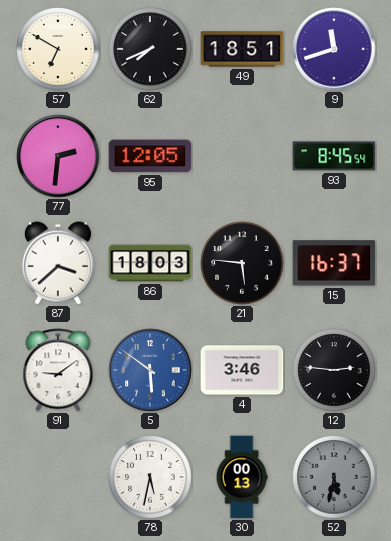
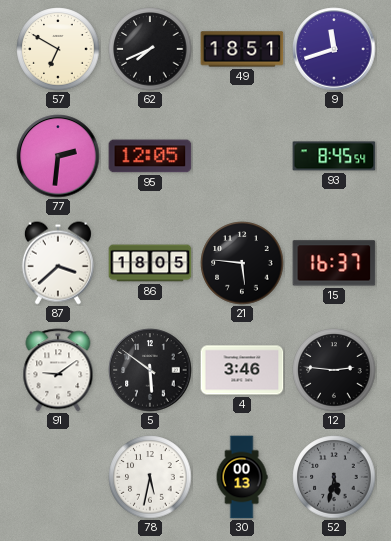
86: 18:03 -> 18:05
5 dial: blue -> black
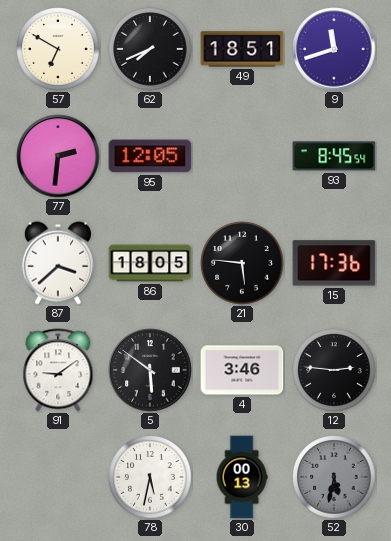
15: 16:37 -> 17:36
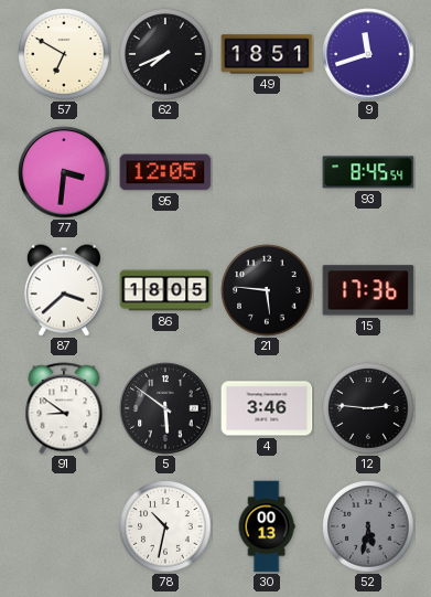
77: 2:31 -> 3:31
91: 9:09 -> 8:51
78: 5:32 -> 10:32
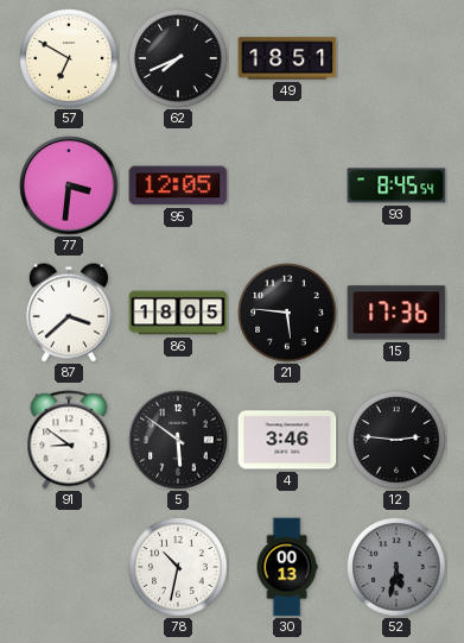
9: 11:42 -> none
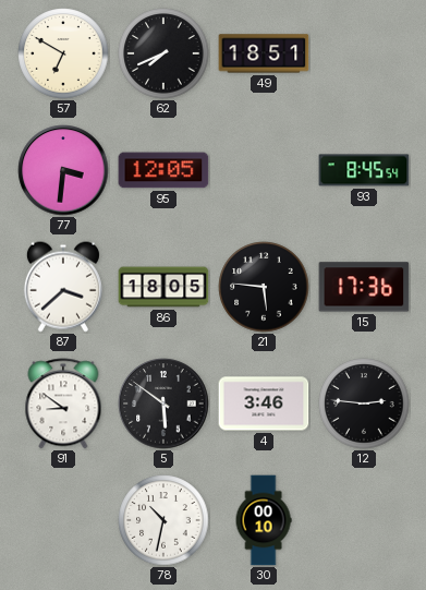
30: 00:13 -> 00:10
52: 5:32 -> none
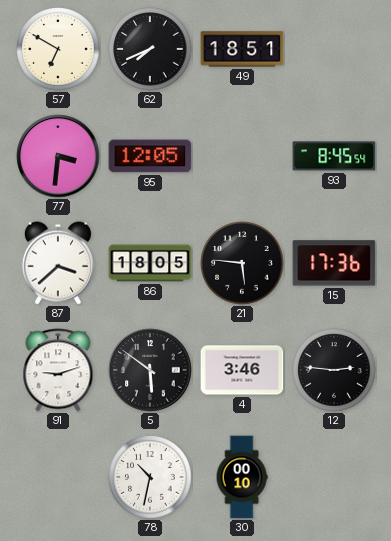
91: 8:51 -> 9:12
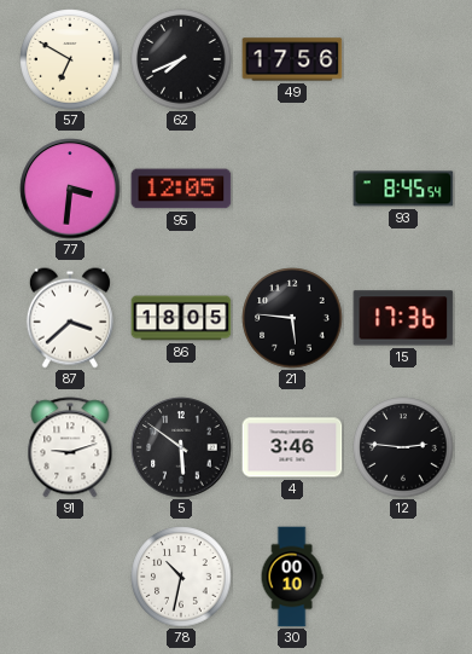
49: 18:51 -> 17:56
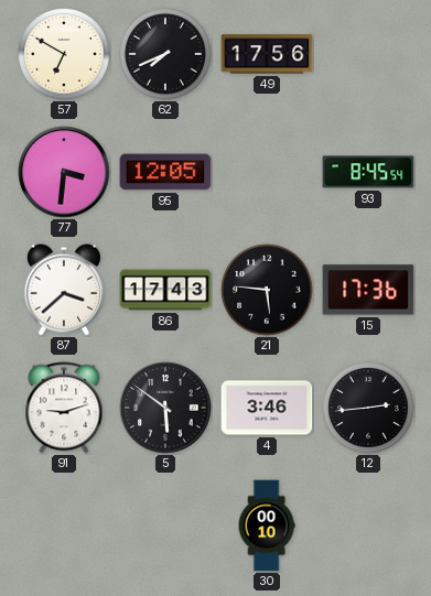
86: 18:05 -> 17:43
12: 2:46 -> 2:44
78: 10:32 -> none
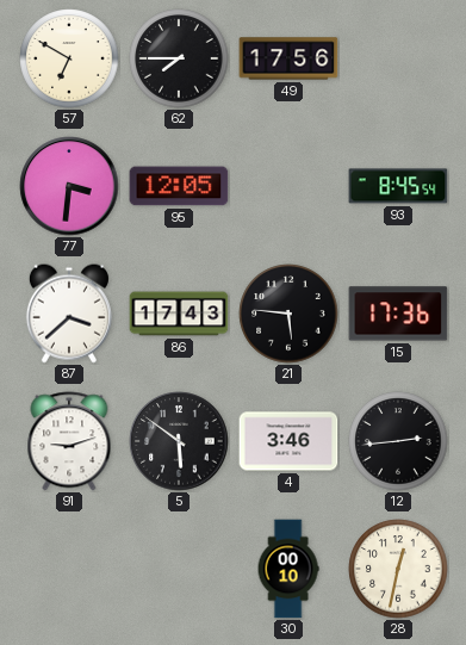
62: 7:41 -> 7:45
28: none -> 12:32
